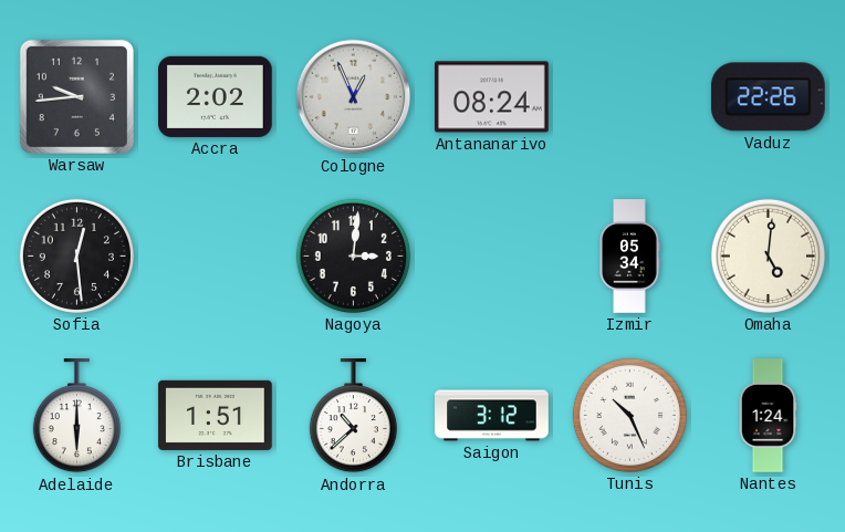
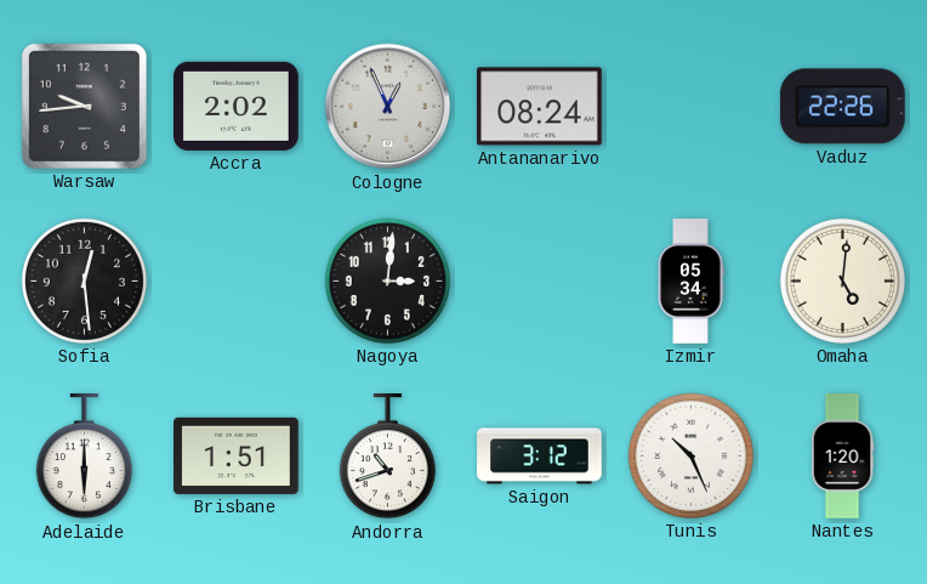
Andorra: 10:38 -> 10:42
Nantes: 1:24 -> 1:20
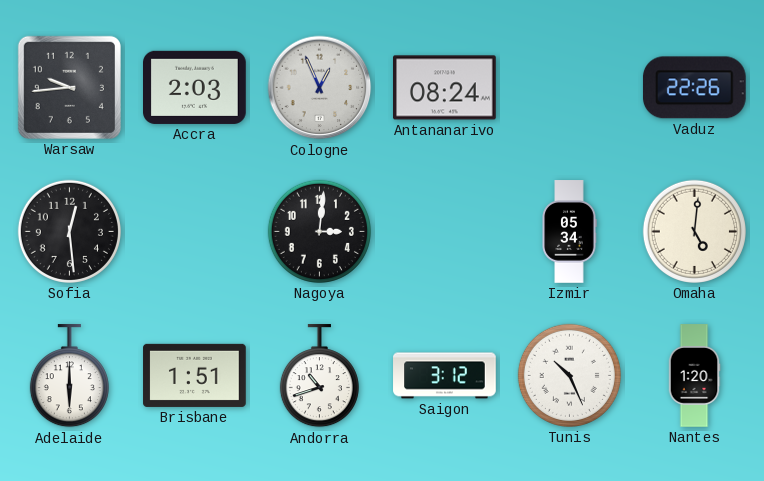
Accra: 2:02 -> 2:03
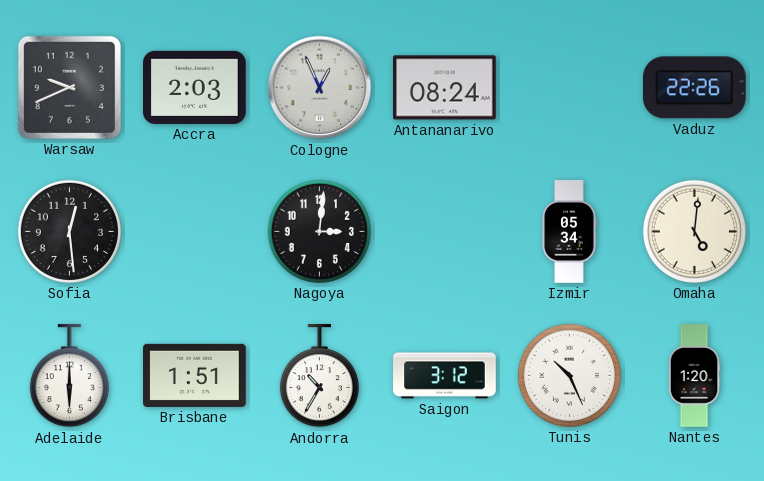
Warsaw: 9:44 -> 9:41
Andorra: 10:42 -> 10:35
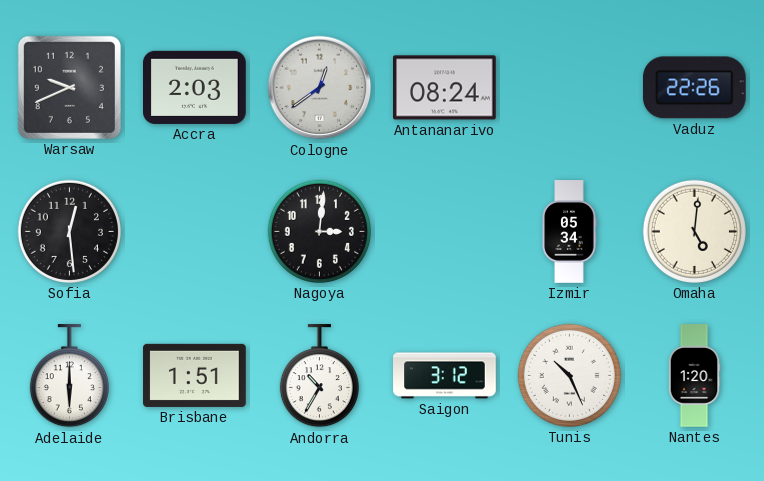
Cologne: 12:56 -> 12:39
